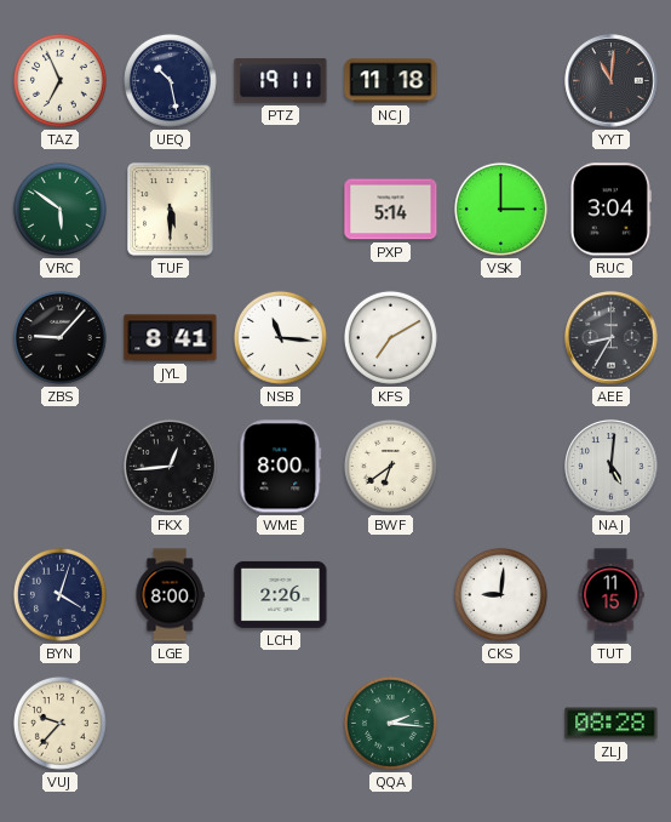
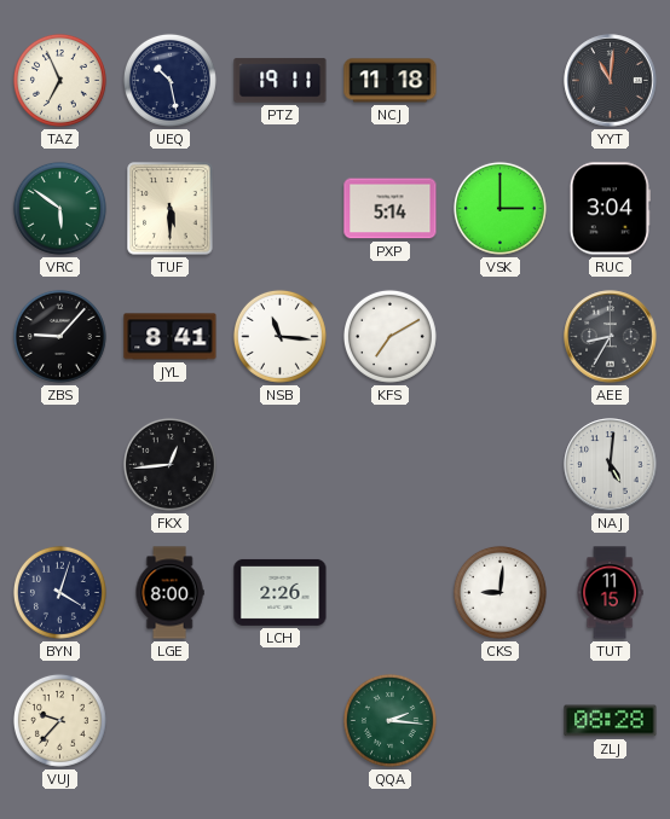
WME: 8:00 -> none
BWF: 6:39 -> none
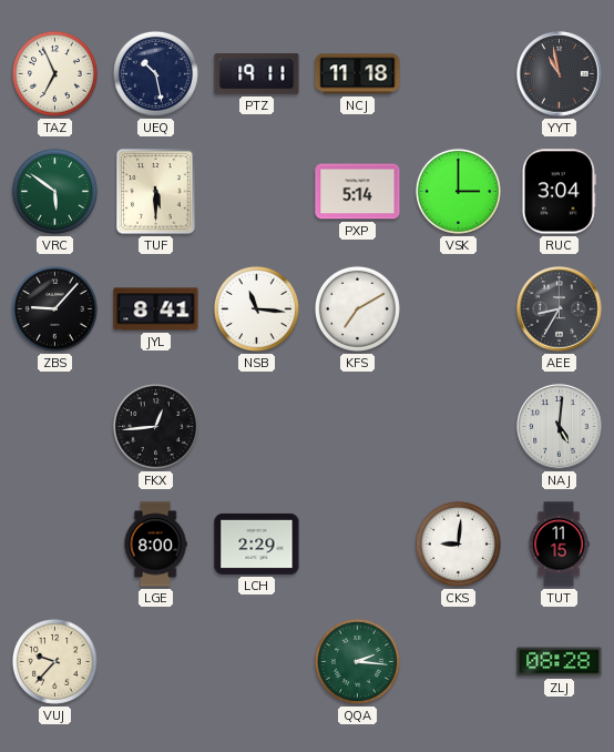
YYT: 11:01 -> 10:58
BYN: 4:03 -> none
LCH: 2:26 -> 2:29
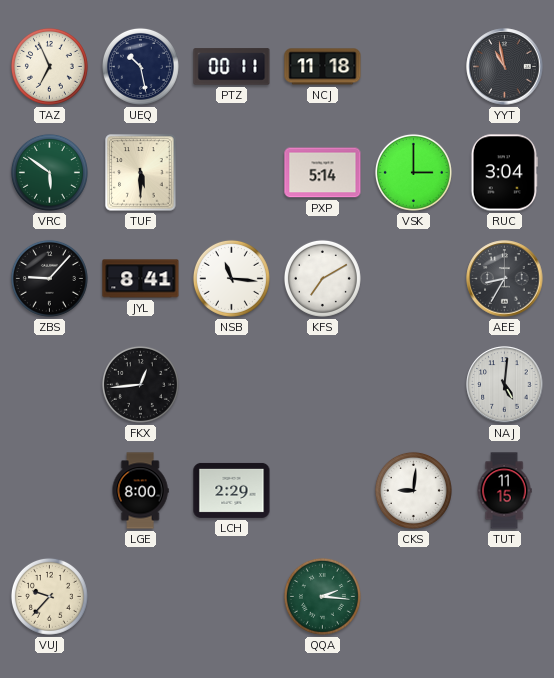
PTZ: 19:11 -> 00:11
ZLJ: 08:28 -> none
